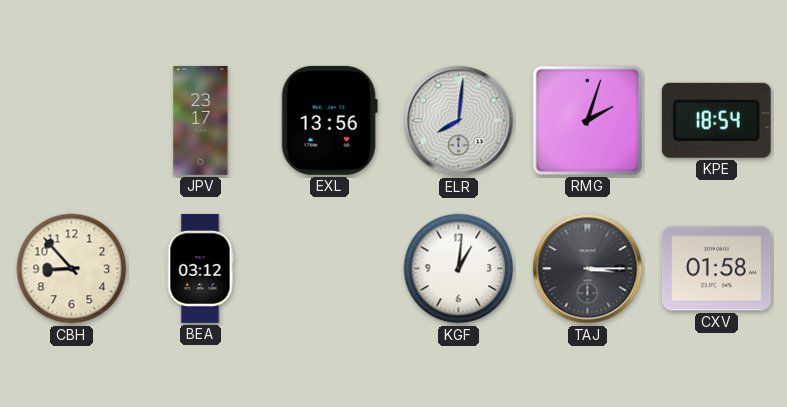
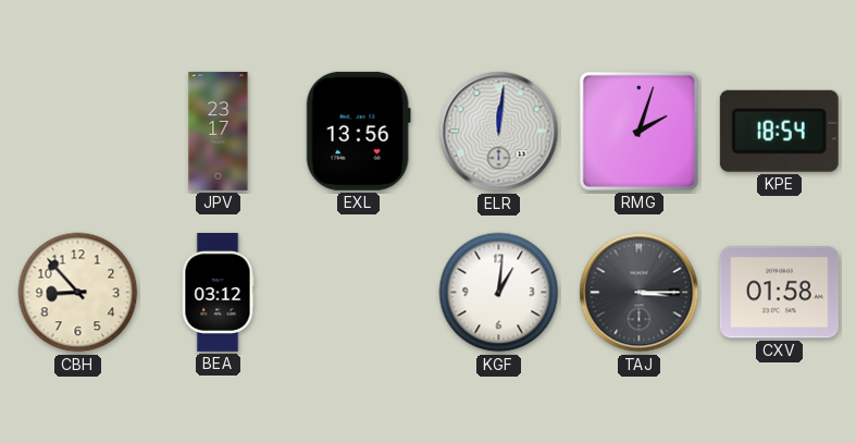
ELR: 8:01 -> 12:01
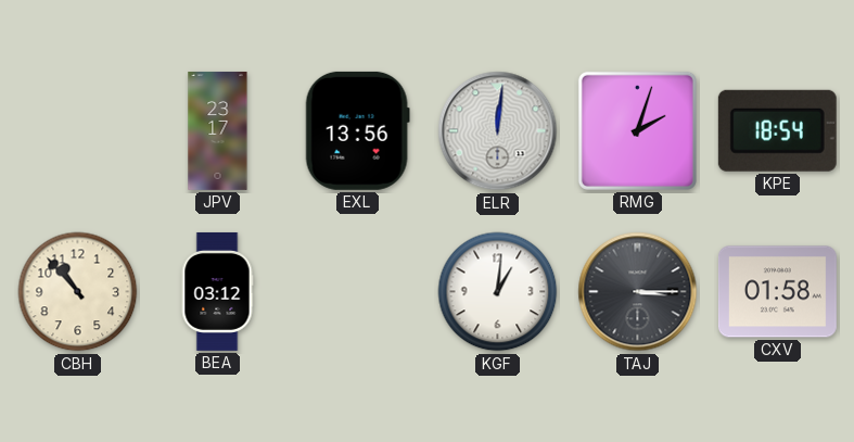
CBH: 8:53 -> 10:53
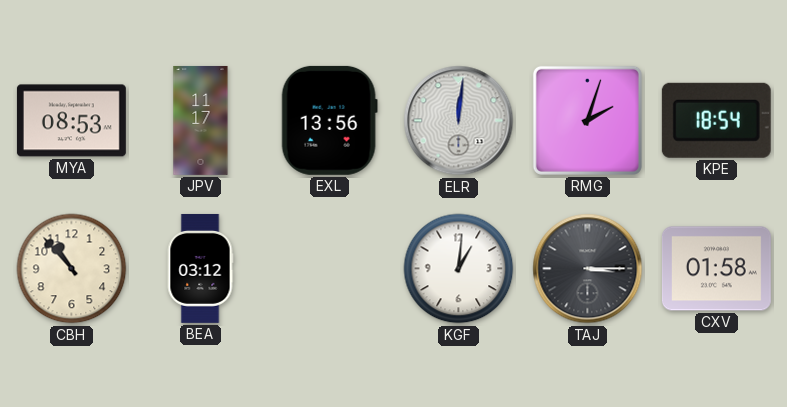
MYA: none -> 08:53
JPV: 23:17 -> 11:17
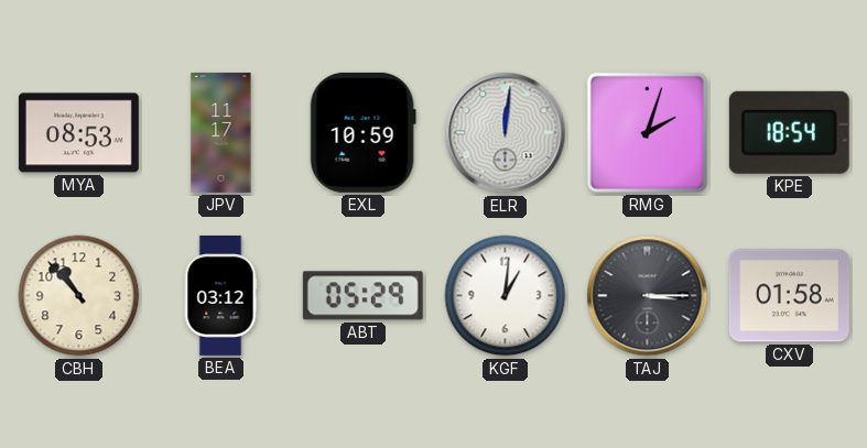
EXL: 13:56 -> 10:59
ABT: none -> 05:29
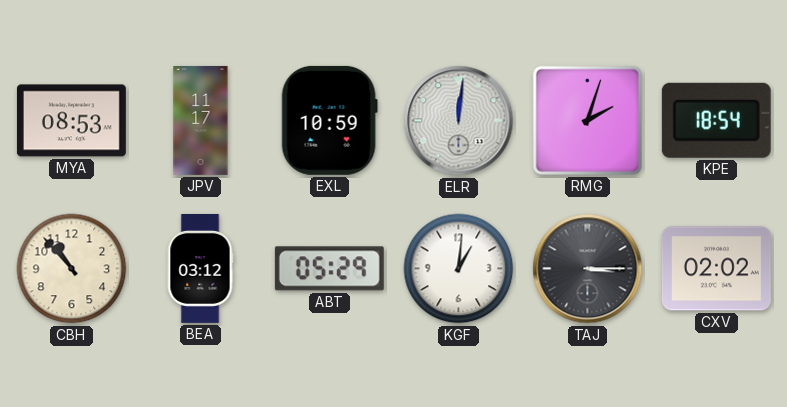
CXV: 01:58 -> 02:02
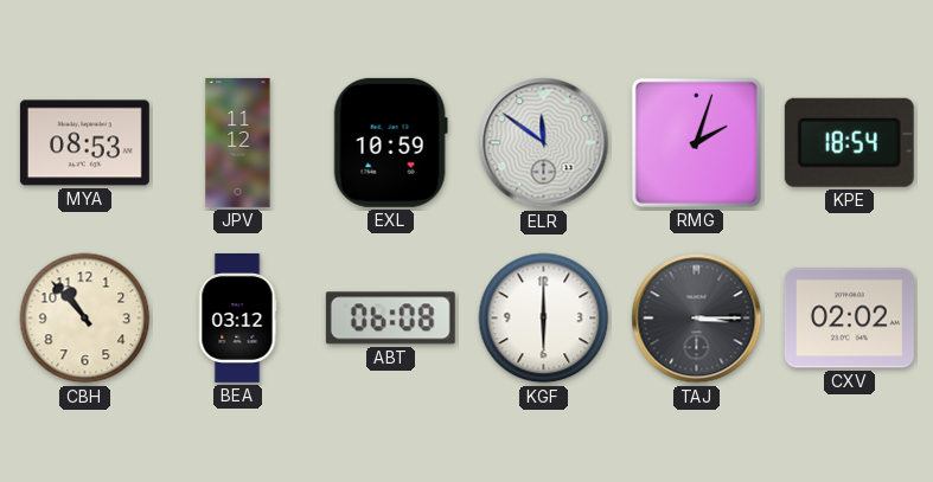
JPV: 11:17 -> 11:12
ELR: 12:01 -> 11:51
ABT: 05:29 -> 06:08
KGF: 1:01 -> 6:00
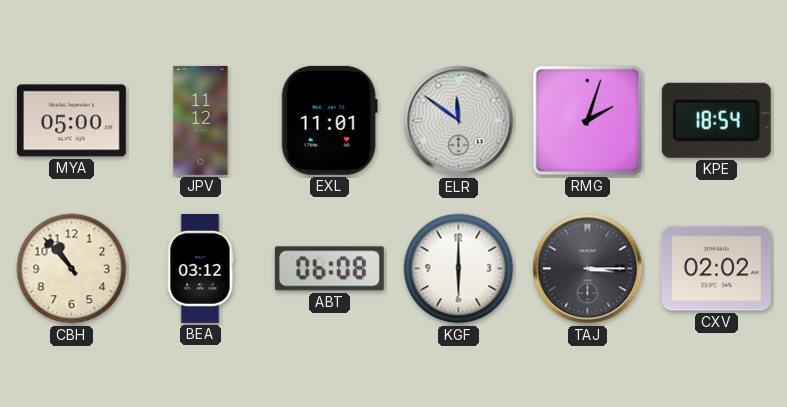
MYA: 08:53 -> 05:00
EXL: 10:59 -> 11:01
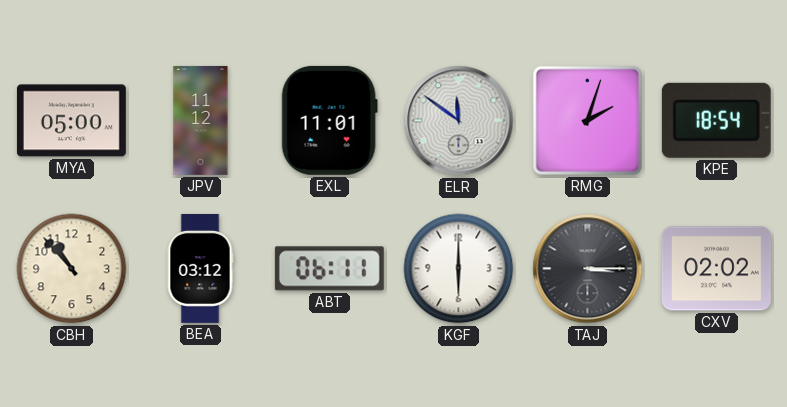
ABT: 06:08 -> 06:11
